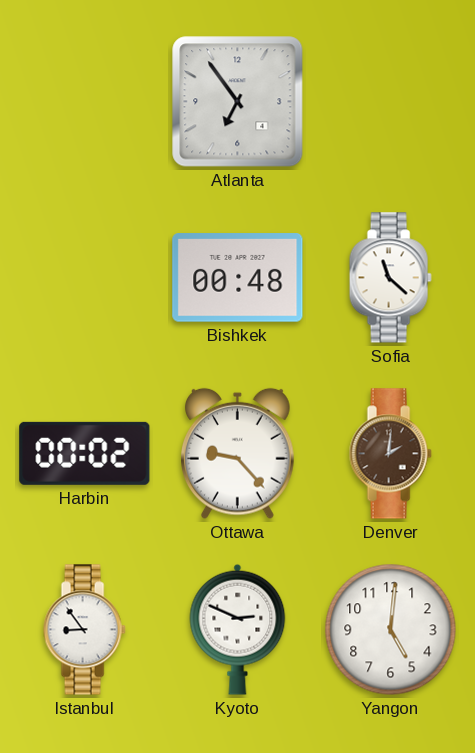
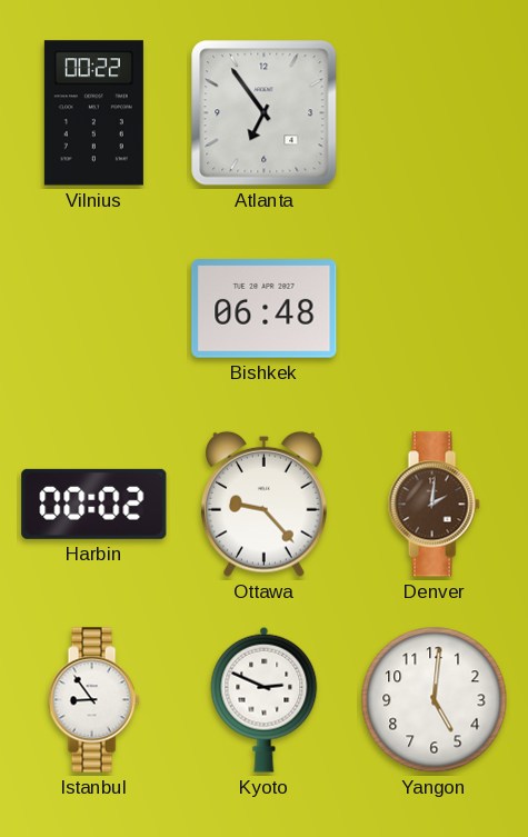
Vilnius: none -> 00:22
Bishkek: 00:48 -> 06:48
Sofia: 11:22 -> none
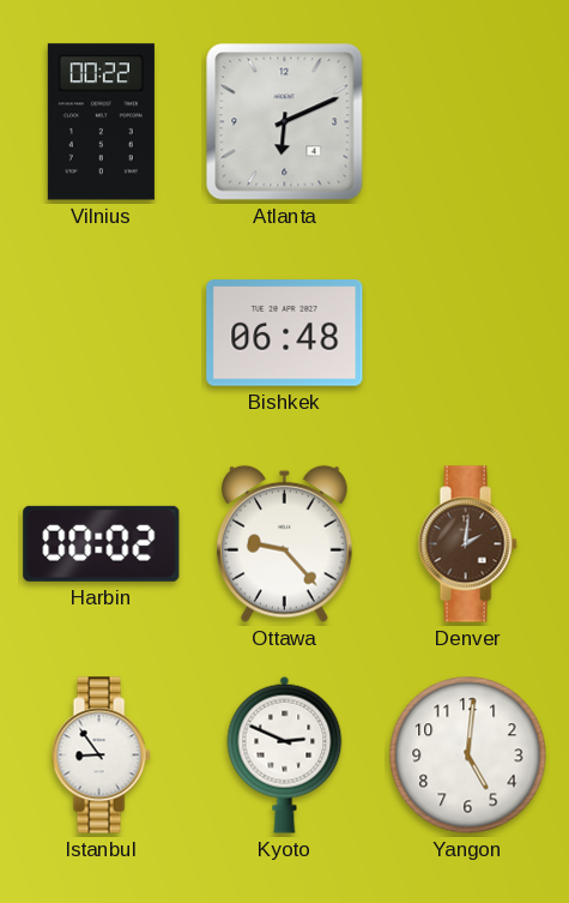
Atlanta: 6:54 -> 6:11
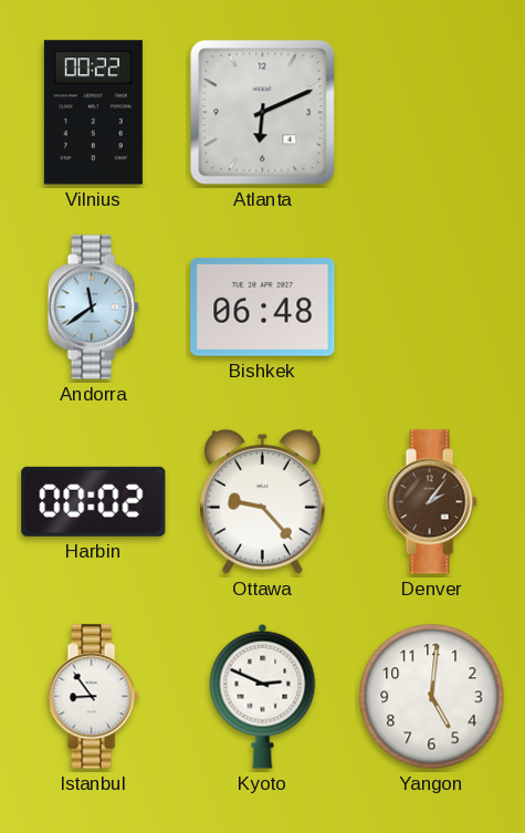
Andorra: none -> 11:39
Denver: 2:01 -> 2:06
